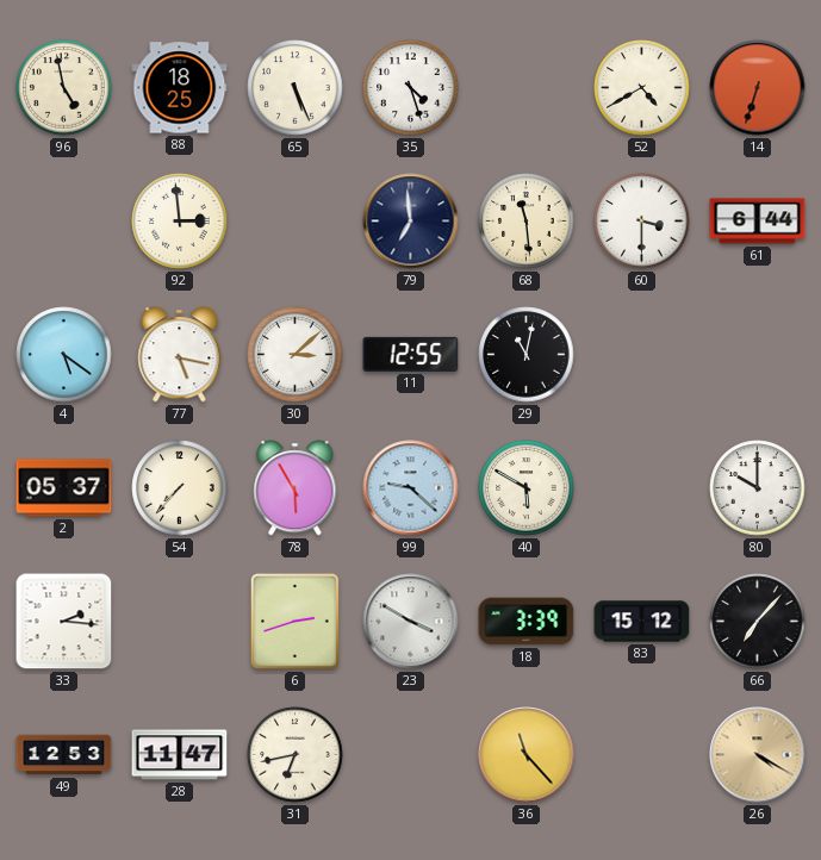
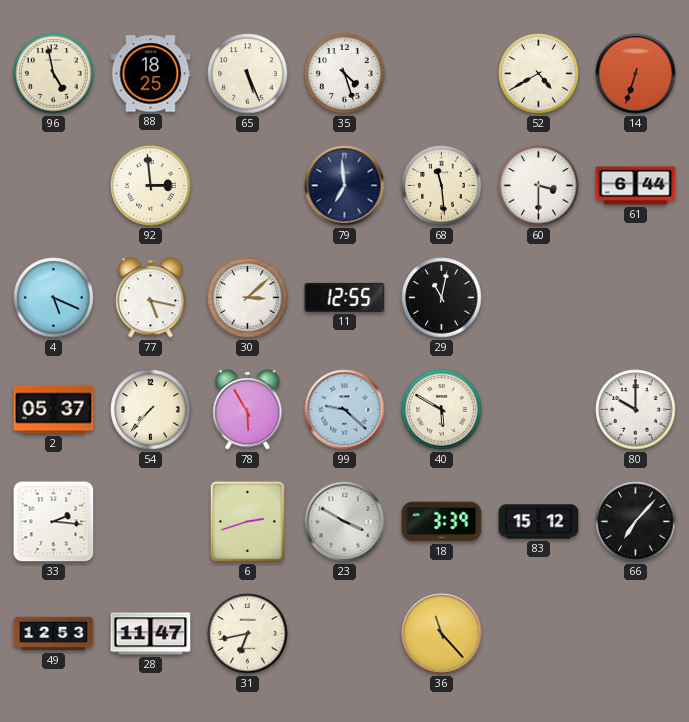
4: 5:21 -> 5:19
26: 4:20 -> none
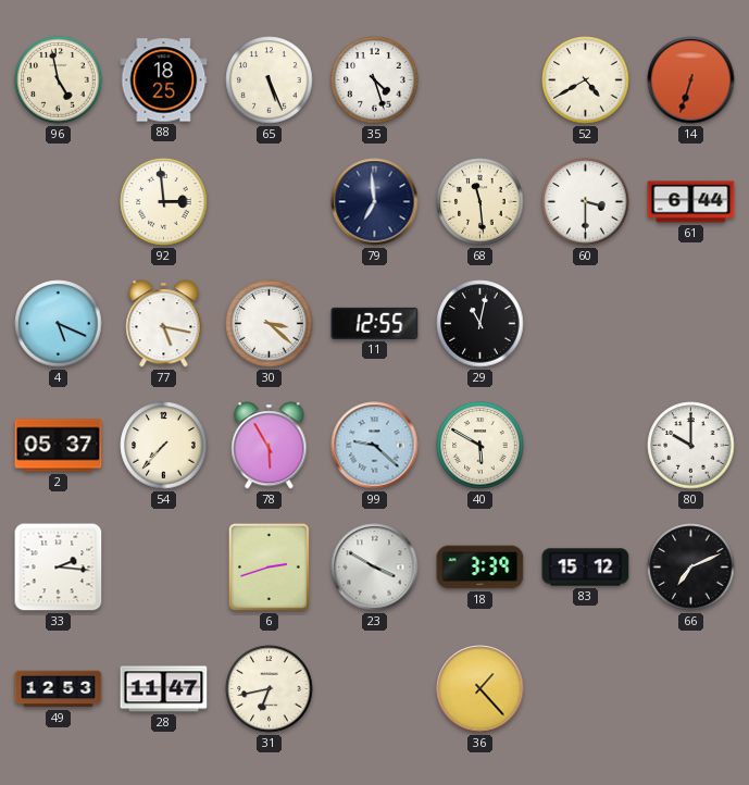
30: 3:08 -> 3:22
66: 7:07 -> 7:11
36: 11:23 -> 1:23
